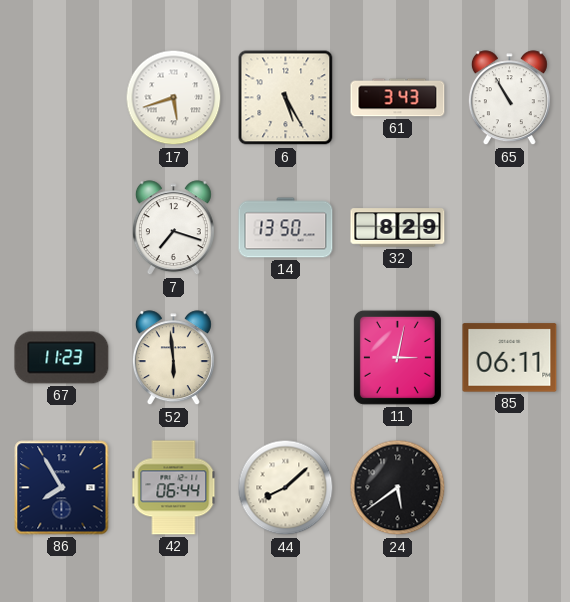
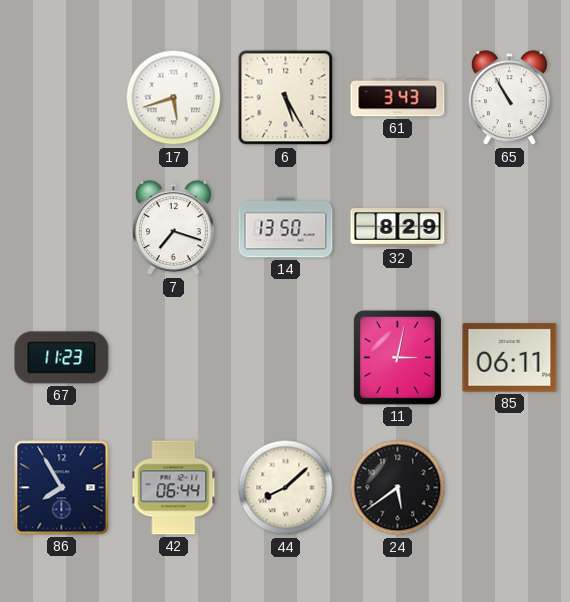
52: 5:59 -> none
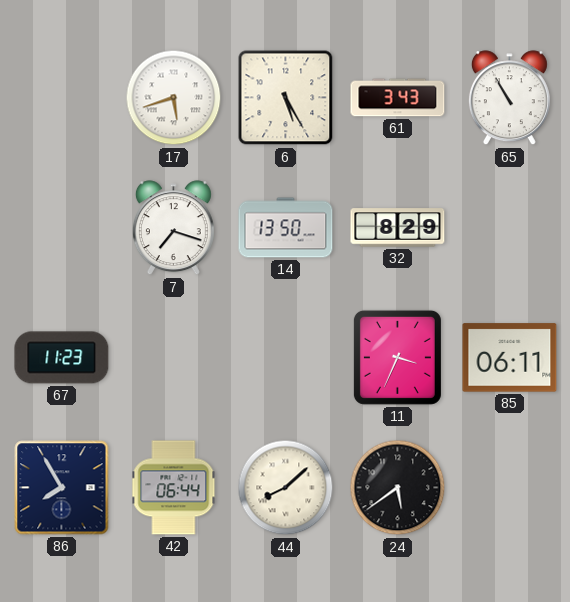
11: 3:02 -> 3:34
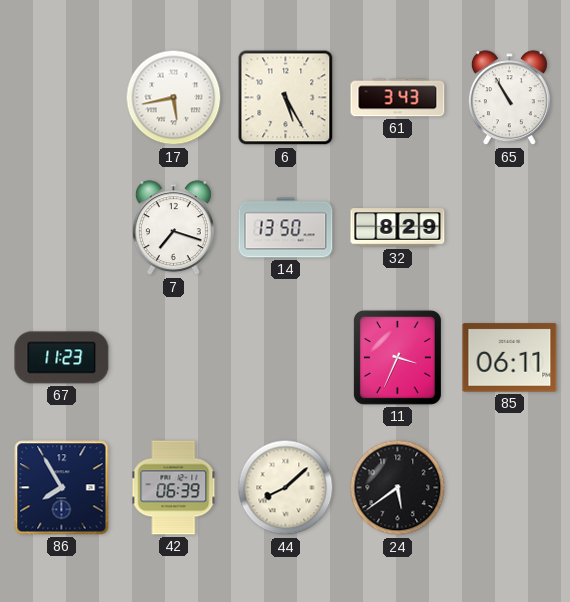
17: 5:42 -> 5:43
42: 06:44 -> 06:39
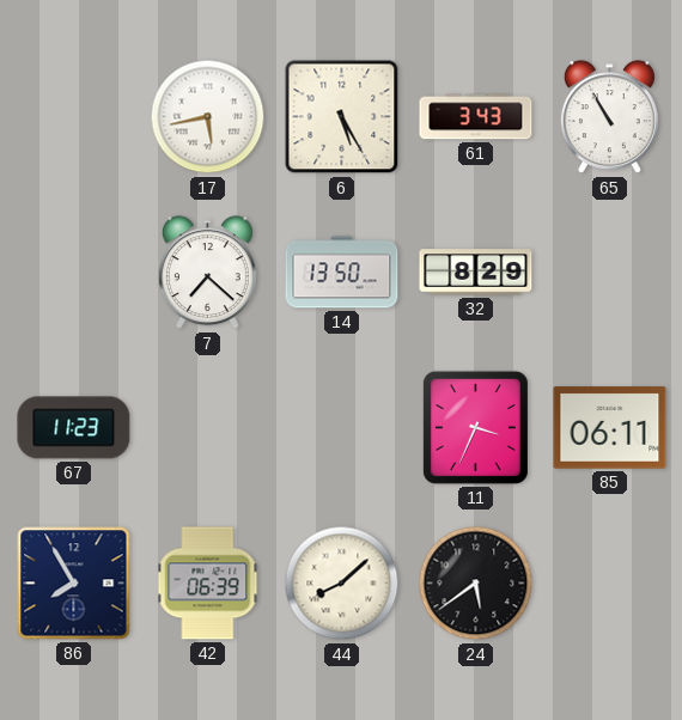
7: 7:18 -> 7:22
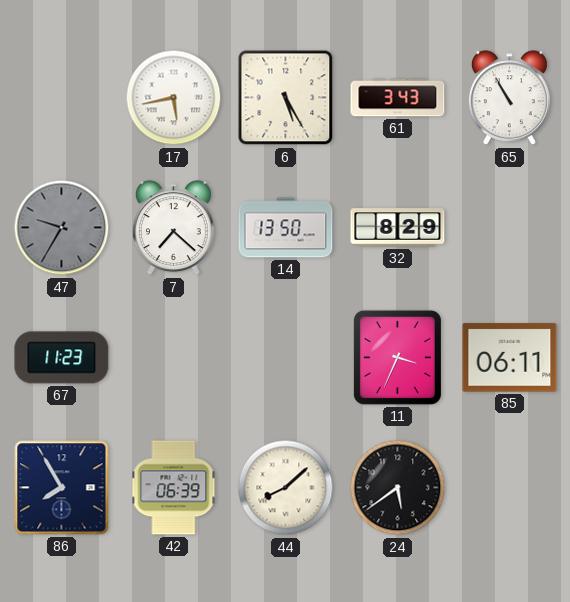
47: none -> 9:35
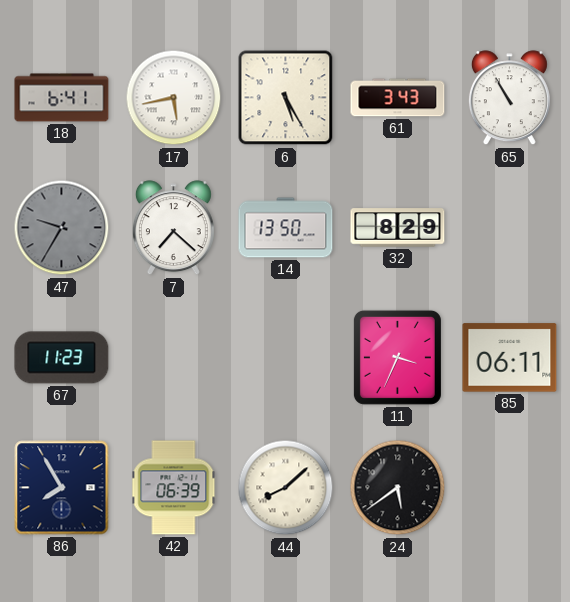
18: none -> 6:41
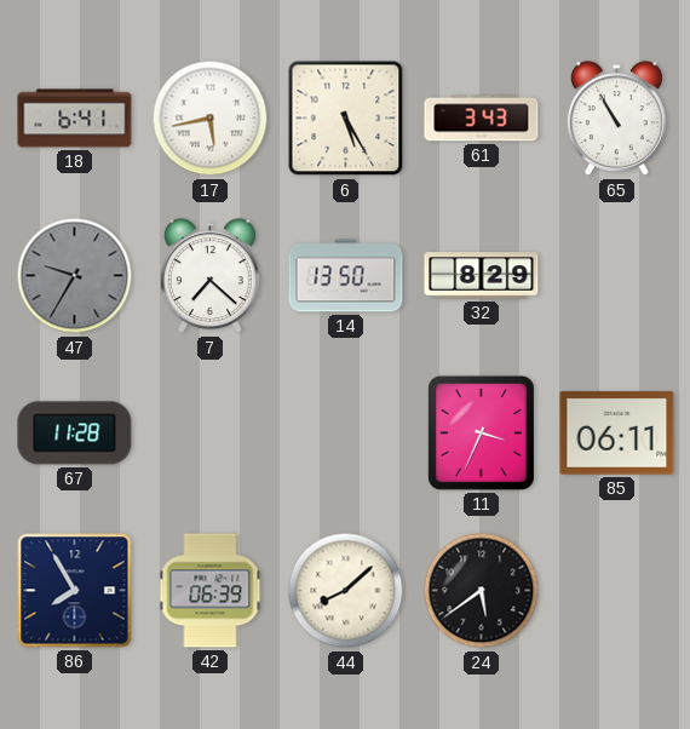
67: 11:23 -> 11:28
